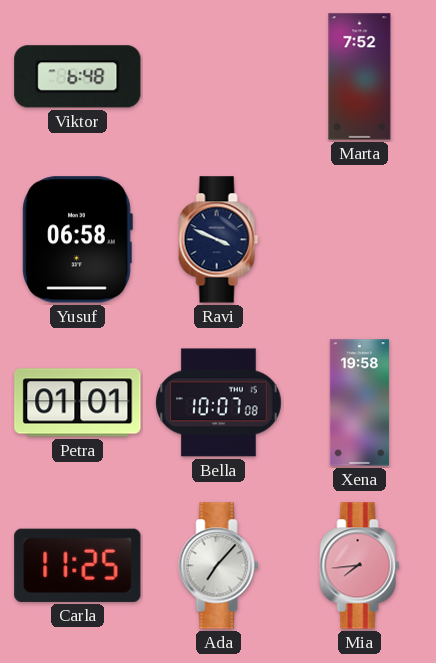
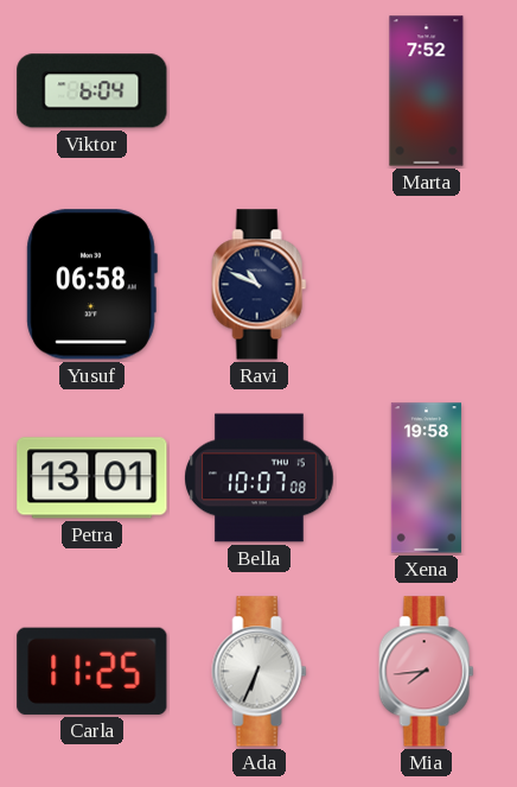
Viktor: 6:48 -> 6:04
Ravi: 3:49 -> 10:49
Petra: 01:01 -> 13:01
Ada: 7:07 -> 6:34
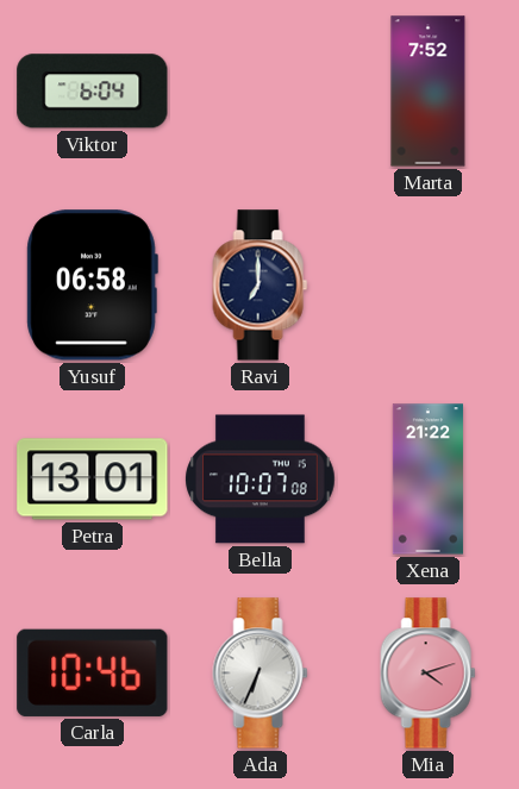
Ravi: 10:49 -> 7:00
Xena: 19:58 -> 21:22
Carla: 11:25 -> 10:46
Mia: 7:44 -> 4:12
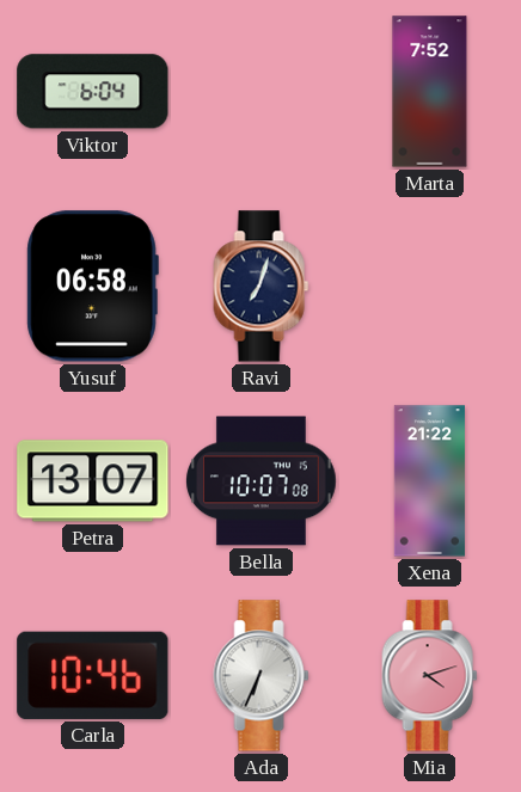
Ravi: 7:00 -> 7:03
Petra: 13:01 -> 13:07
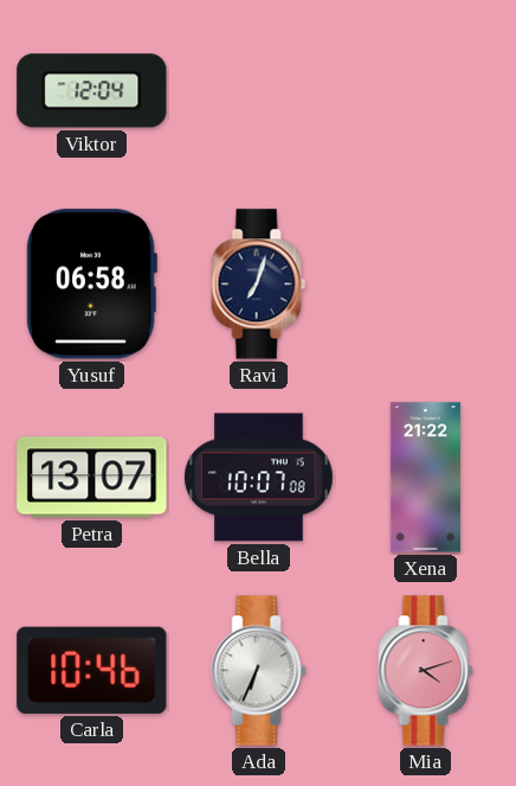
Viktor: 6:04 -> 12:04
Marta: 7:52 -> none
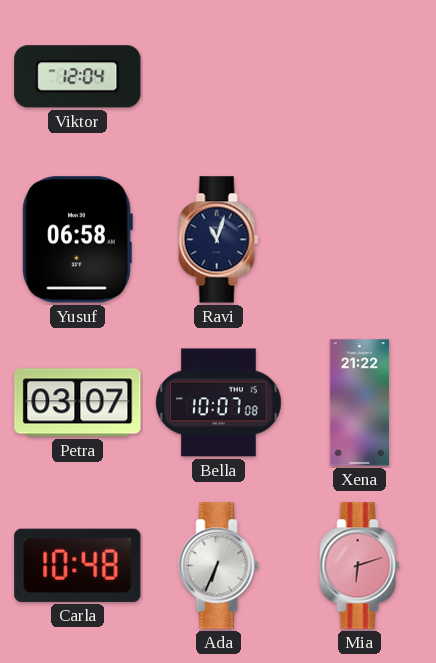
Ravi: 7:03 -> 11:03
Petra: 13:07 -> 03:07
Carla: 10:46 -> 10:48
Mia: 4:12 -> 6:12
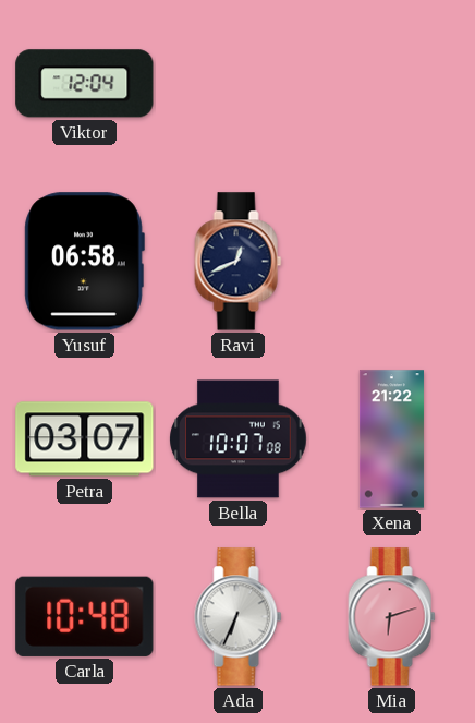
Ravi: 11:03 -> 12:41
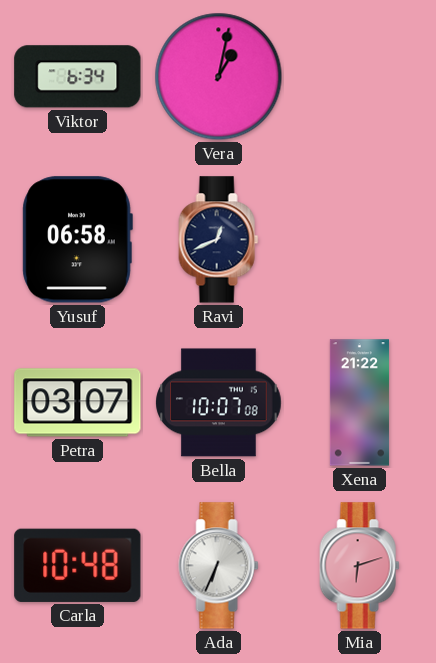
Viktor: 12:04 -> 6:34
Vera: none -> 1:02
